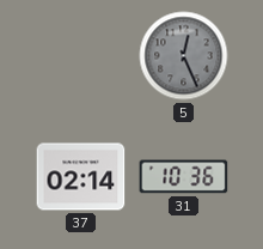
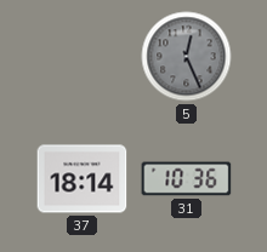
37: 02:14 -> 18:14
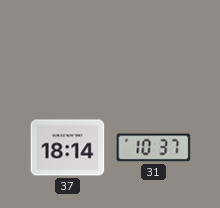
5: 12:26 -> none
31: 10:36 -> 10:37
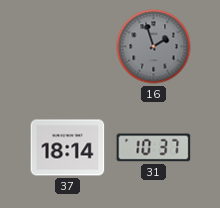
16: none -> 1:57
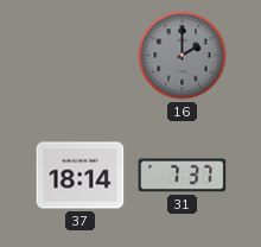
16: 1:57 -> 2:00
31: 10:37 -> 7:37
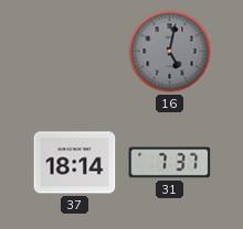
16: 2:00 -> 5:02
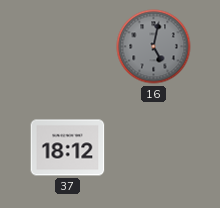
37: 18:14 -> 18:12
31: 7:37 -> none
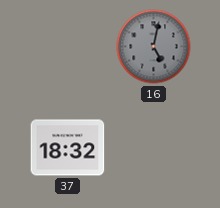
37: 18:12 -> 18:32
